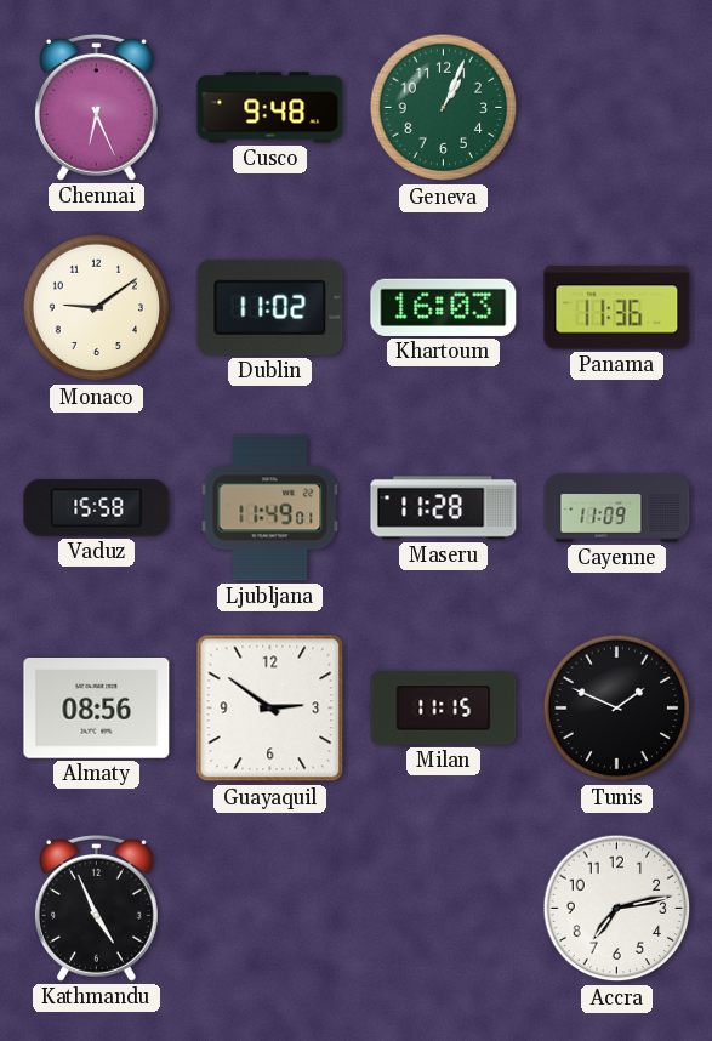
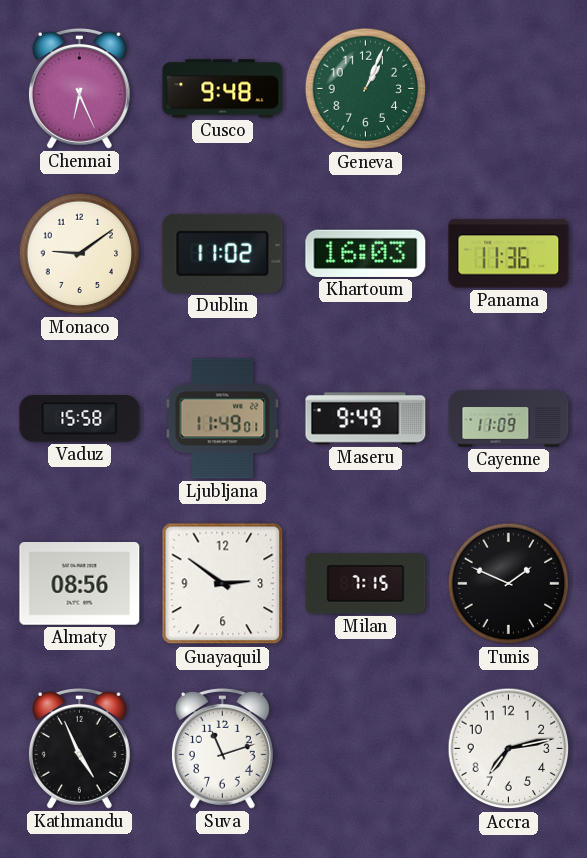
Maseru: 11:28 -> 9:49
Milan: 11:15 -> 7:15
Suva: none -> 11:12
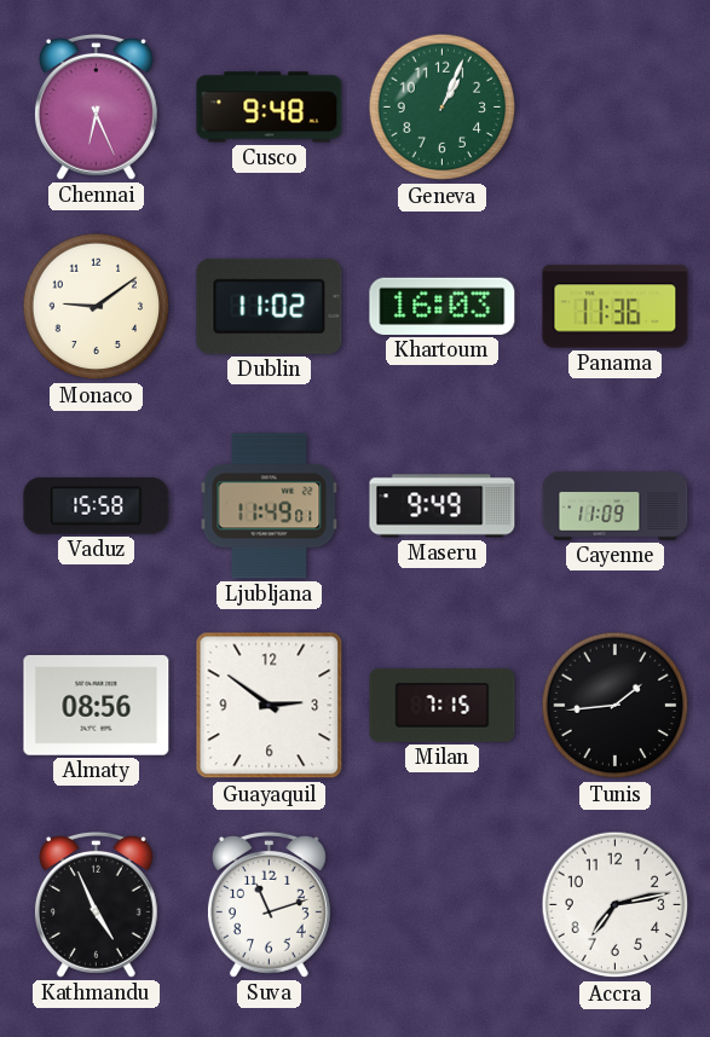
Tunis: 1:49 -> 1:44
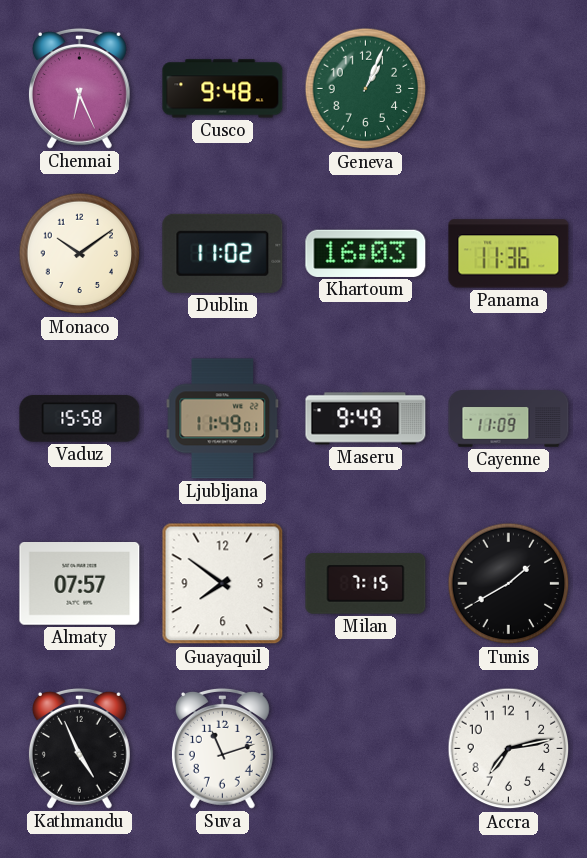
Monaco: 9:09 -> 10:09
Almaty: 08:56 -> 07:57
Guayaquil: 2:51 -> 7:51
Tunis: 1:44 -> 1:40
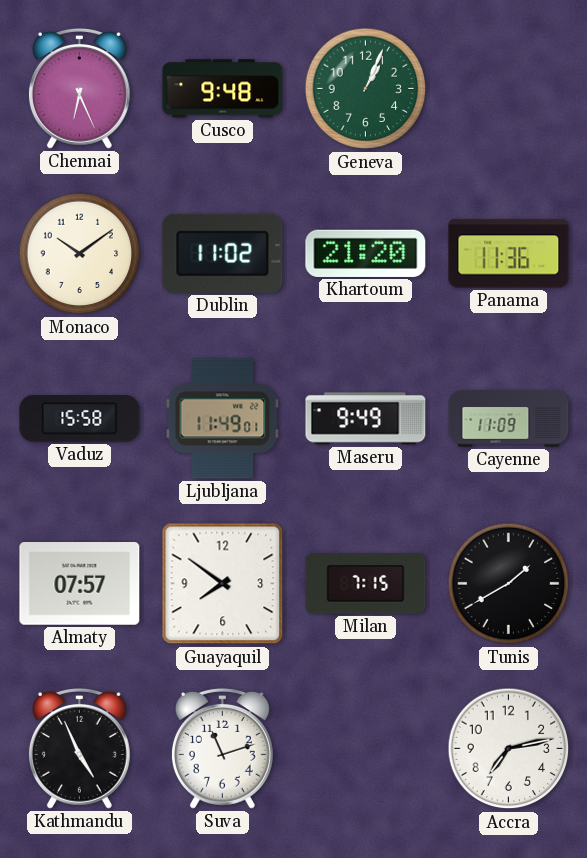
Khartoum: 16:03 -> 21:20
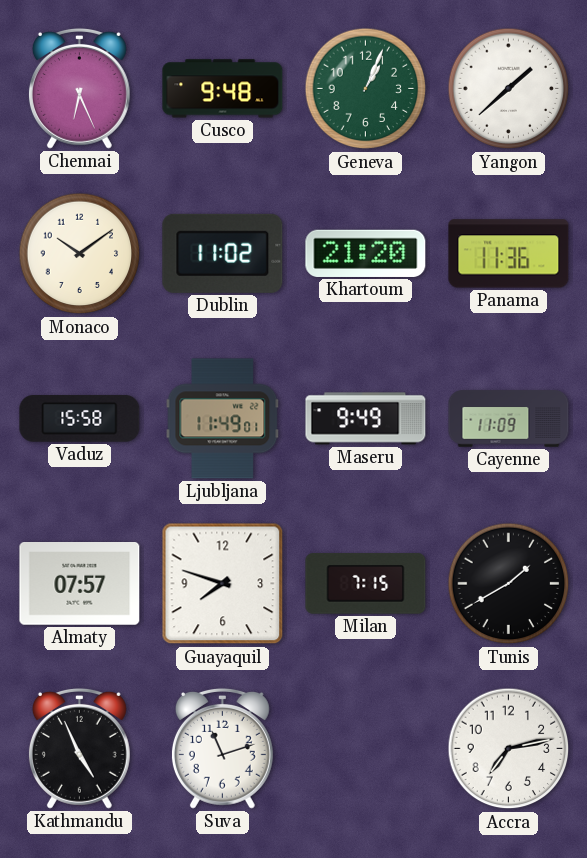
Yangon: none -> 1:38
Guayaquil: 7:51 -> 7:48
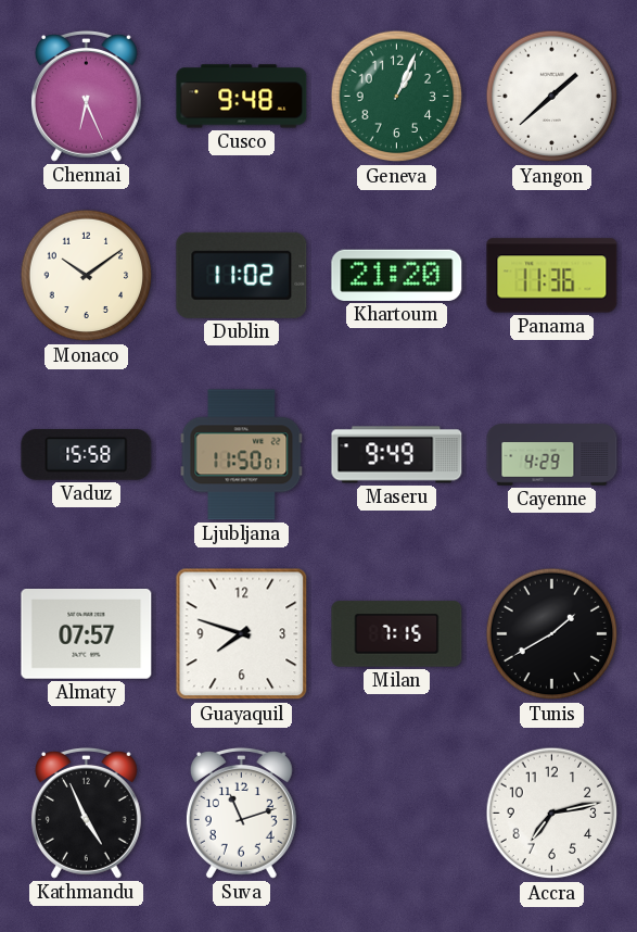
Ljubljana: 11:49 -> 11:50
Cayenne: 11:09 -> 4:29
